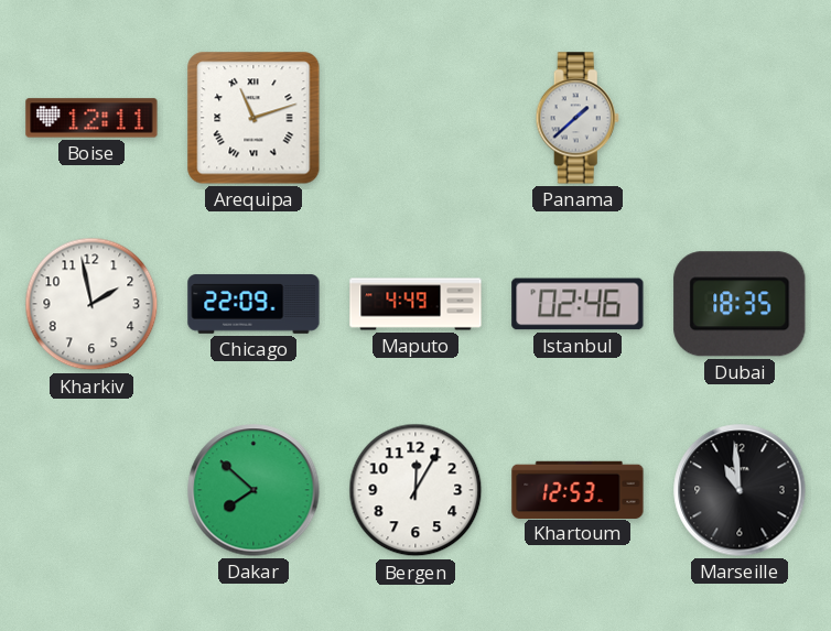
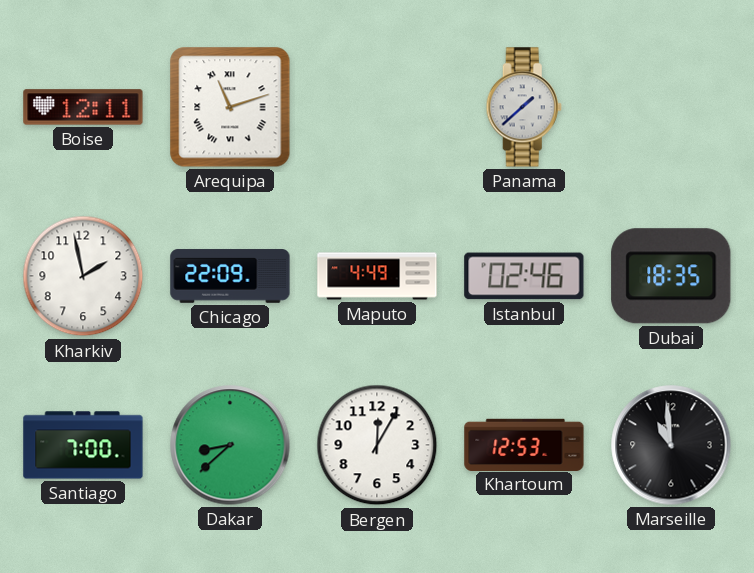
Santiago: none -> 7:00
Dakar: 7:52 -> 8:38
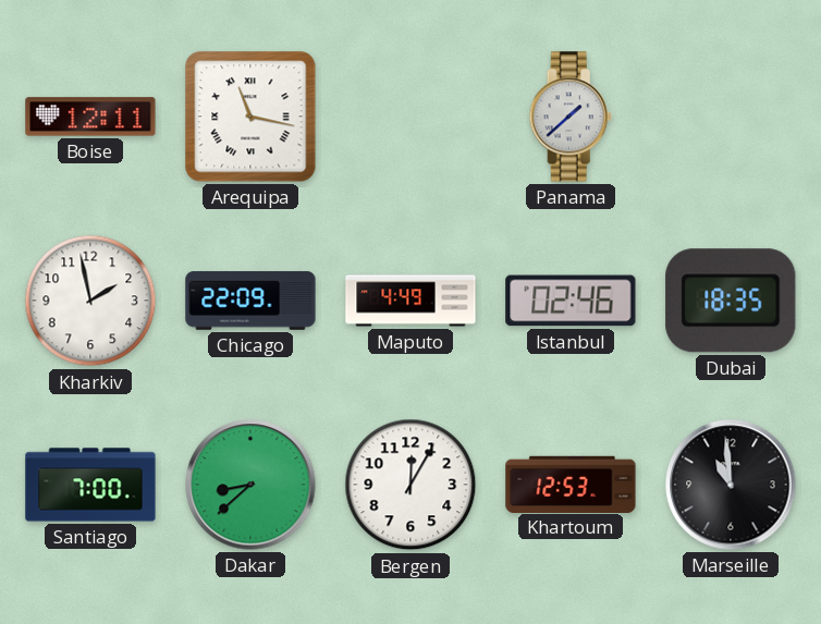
Arequipa: 11:12 -> 11:17
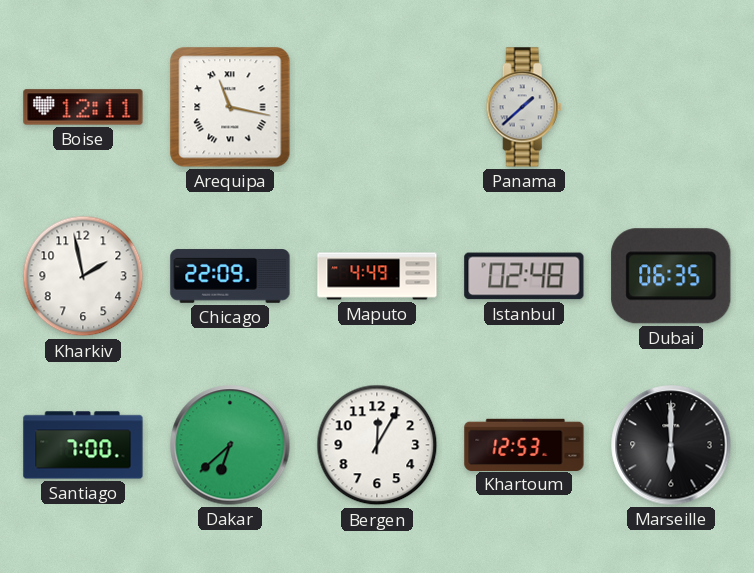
Istanbul: 02:46 -> 02:48
Dubai: 18:35 -> 06:35
Dakar: 8:38 -> 6:38
Marseille: 10:59 -> 6:00
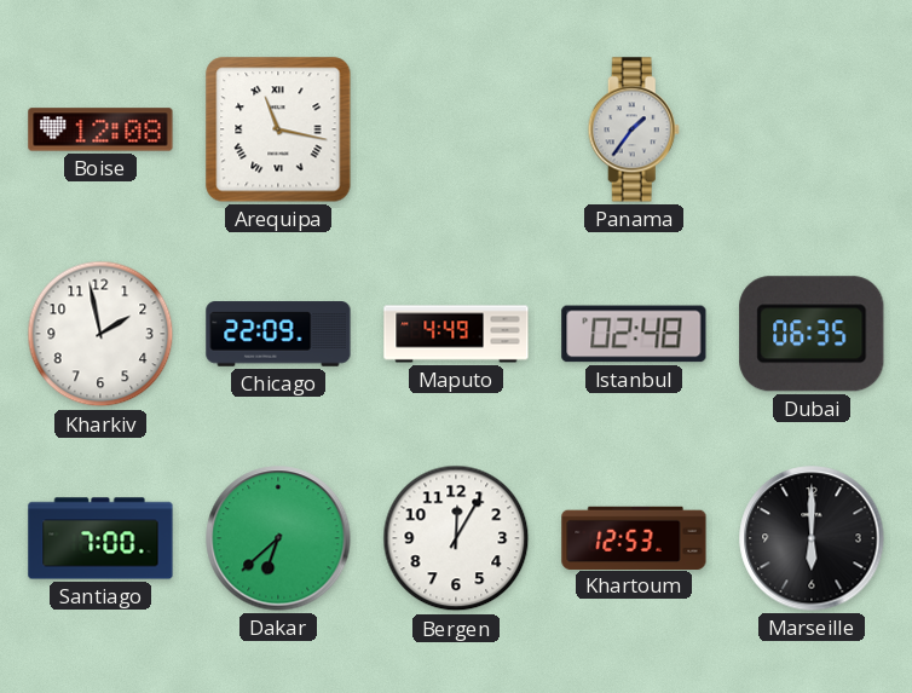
Boise: 12:11 -> 12:08
Panama: 1:38 -> 1:36
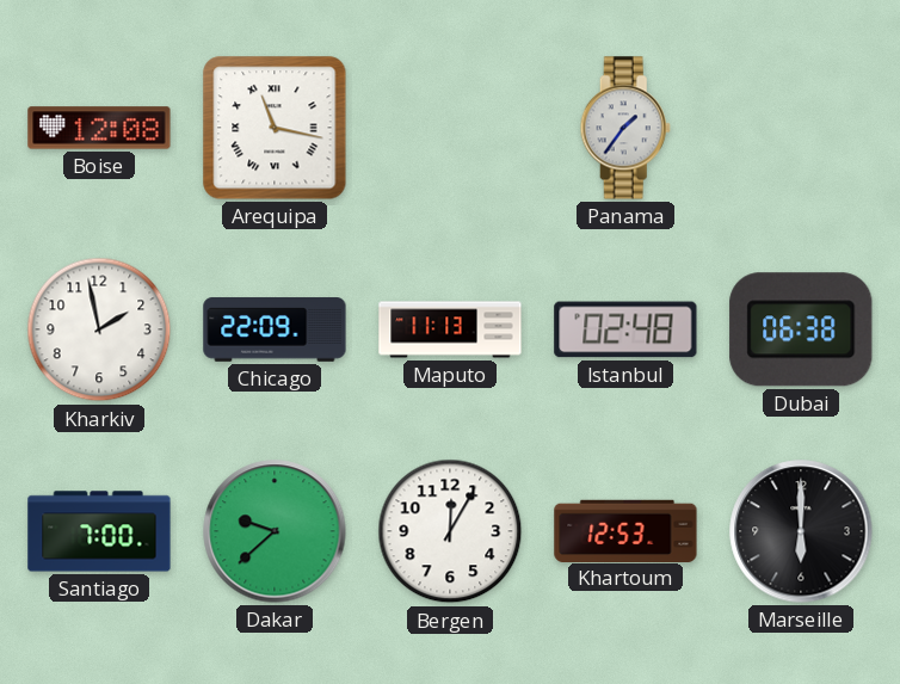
Maputo: 4:49 -> 11:13
Dubai: 06:35 -> 06:38
Dakar: 6:38 -> 9:38
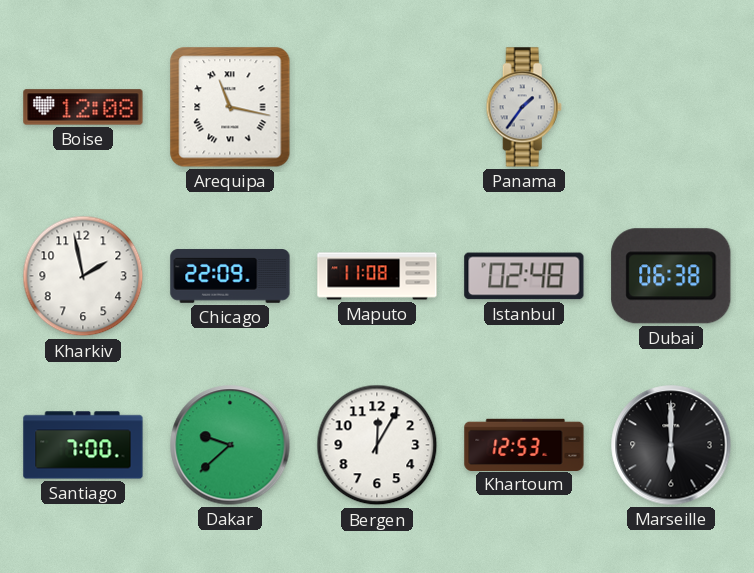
Maputo: 11:13 -> 11:08
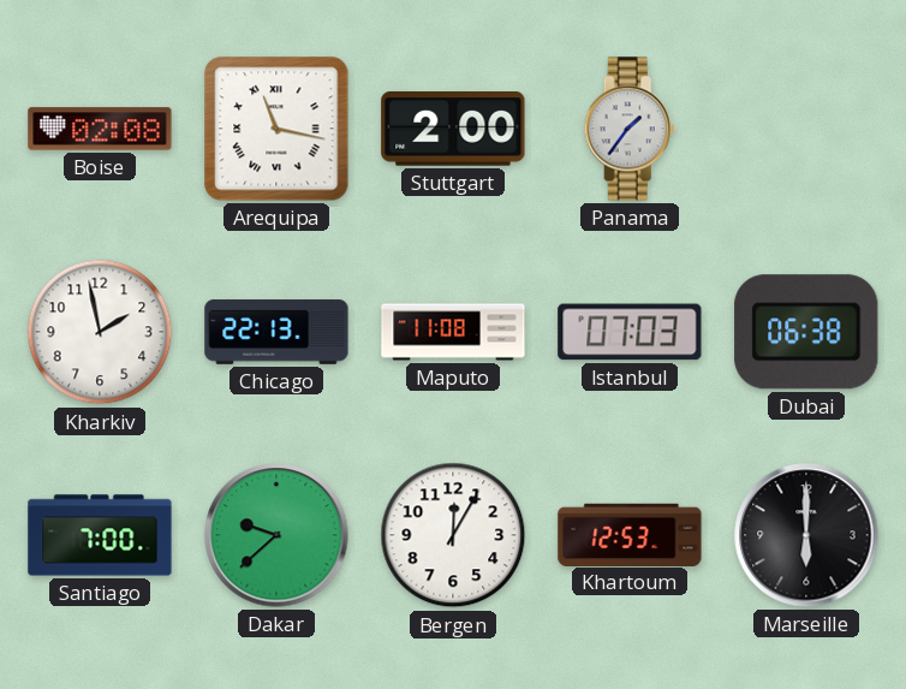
Boise: 12:08 -> 02:08
Stuttgart: none -> 2:00
Chicago: 22:09 -> 22:13
Istanbul: 02:48 -> 07:03
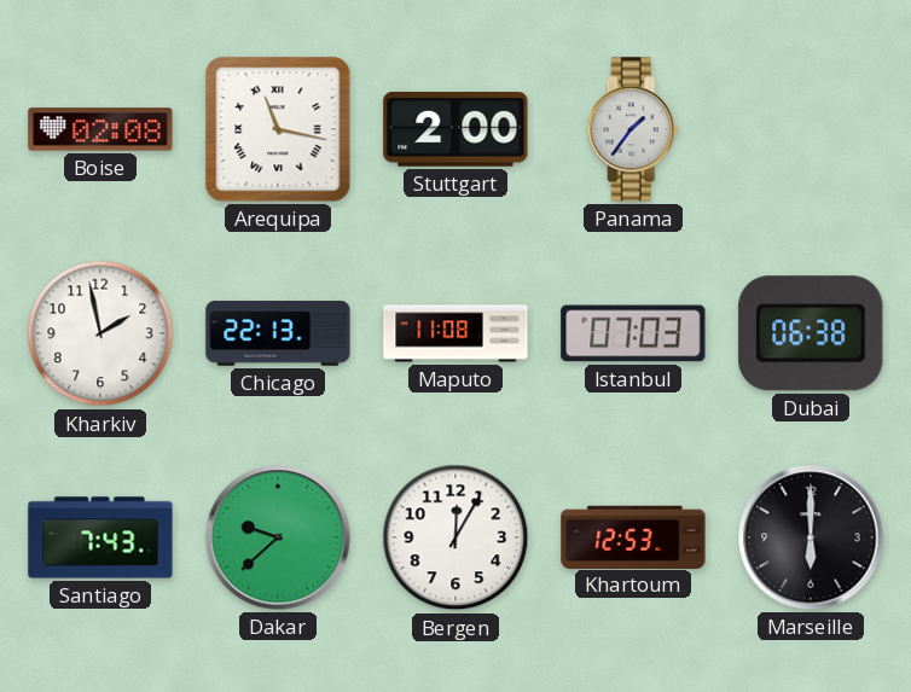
Santiago: 7:00 -> 7:43
